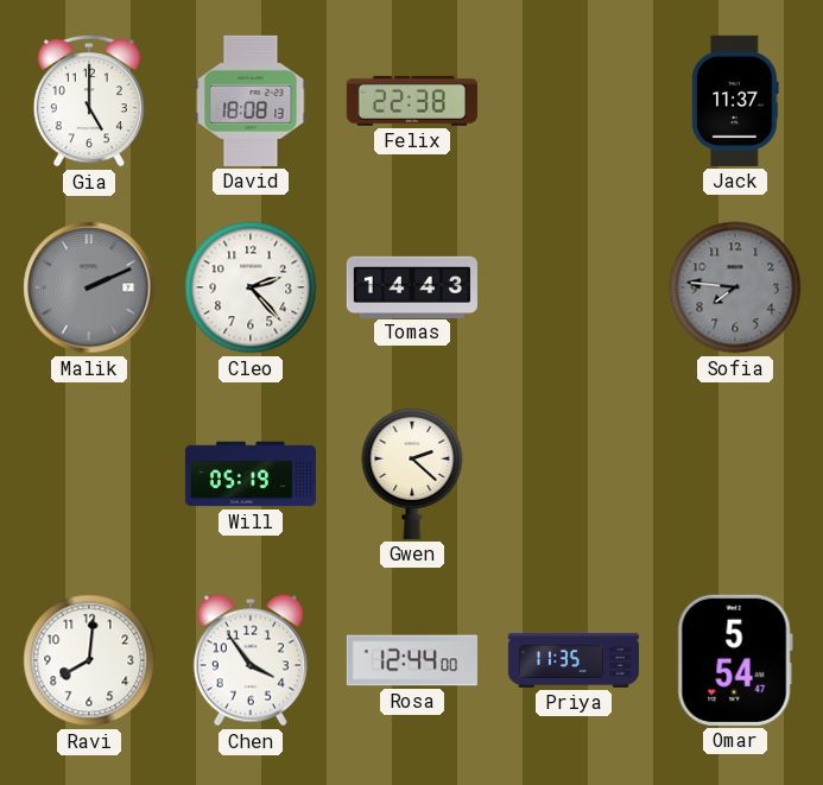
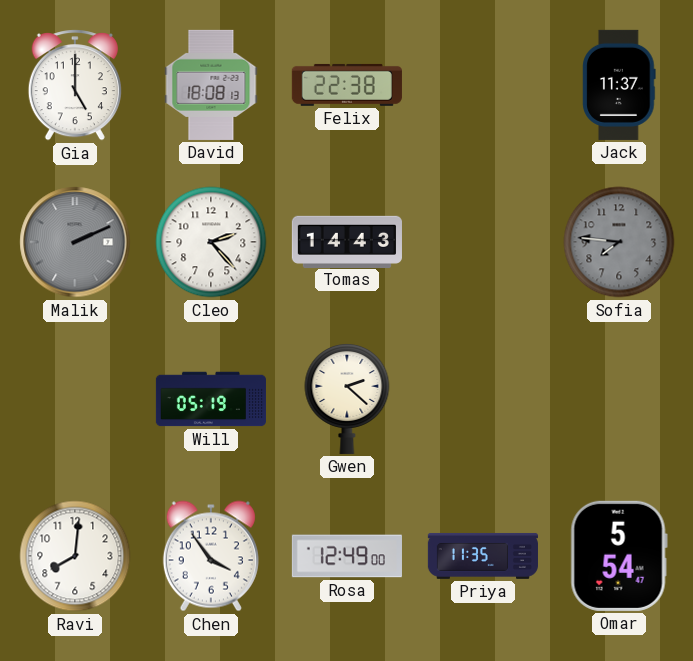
Rosa: 12:44 -> 12:49
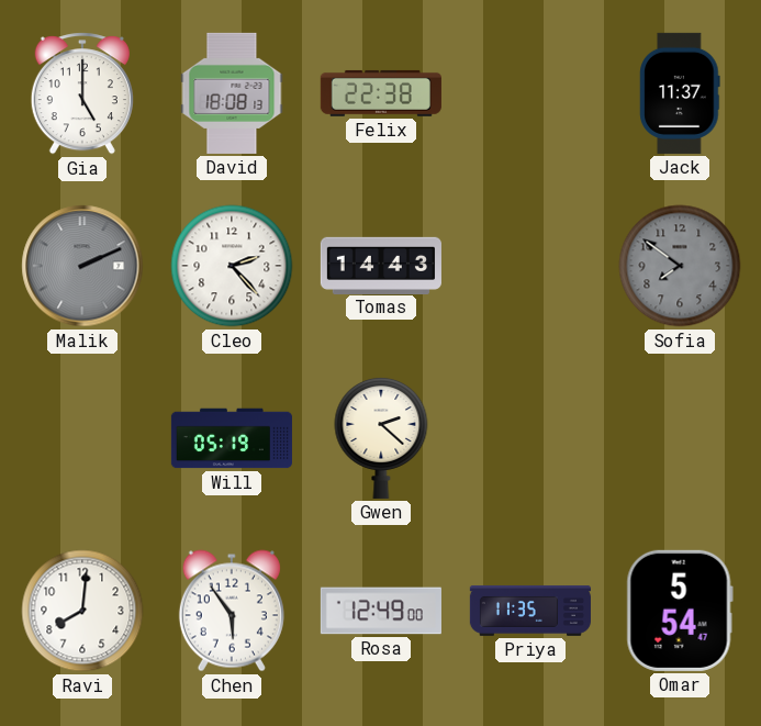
Sofia: 7:46 -> 7:51
Chen: 3:54 -> 5:54
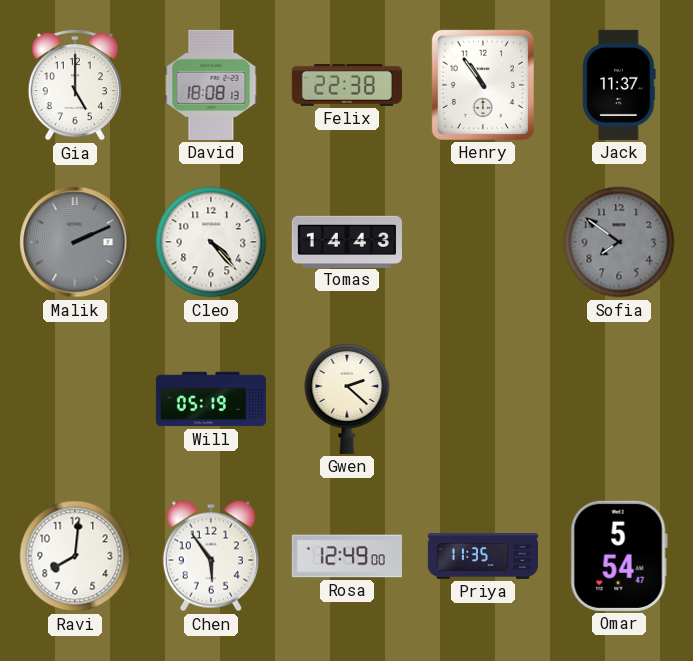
Henry: none -> 10:54
Cleo: 2:23 -> 4:23
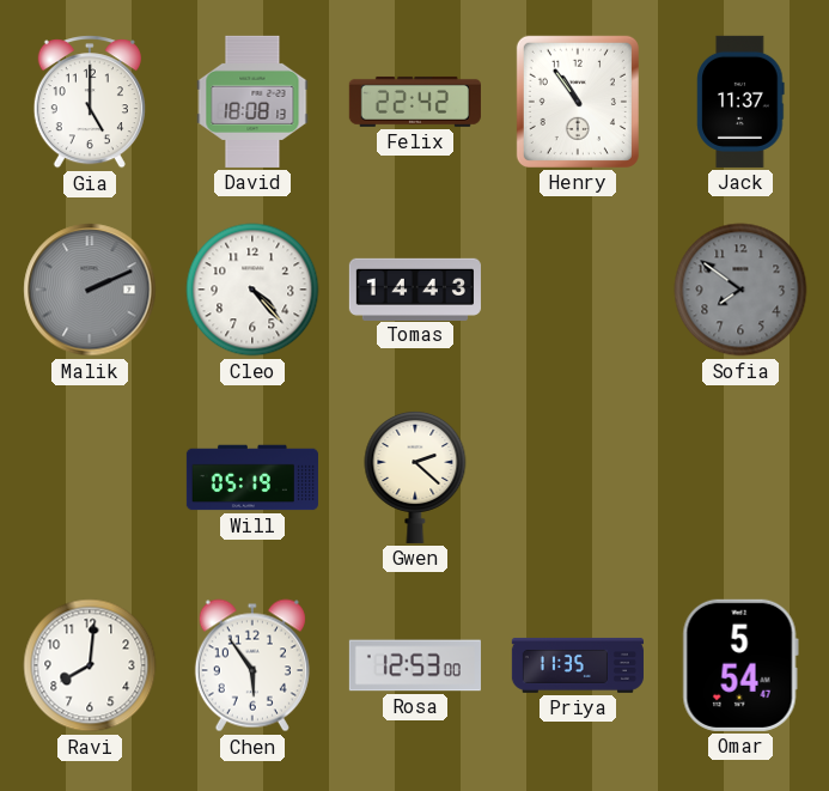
Felix: 22:38 -> 22:42
Rosa: 12:49 -> 12:53
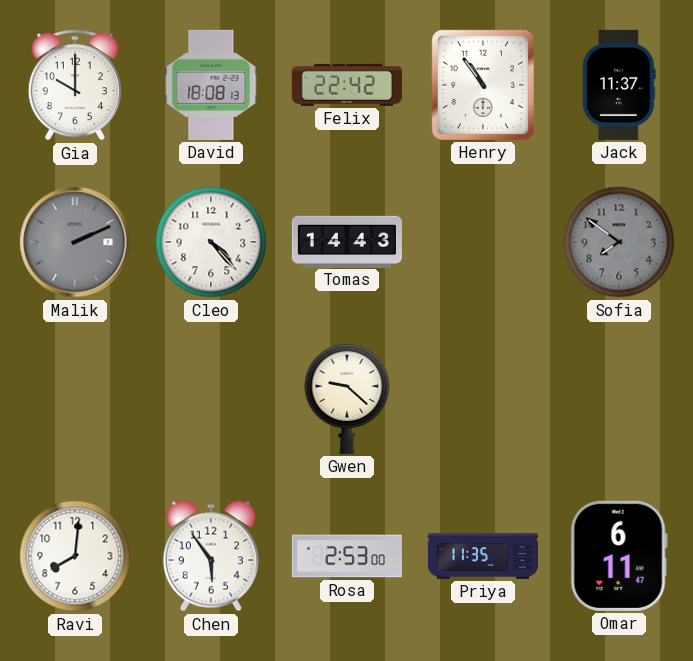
Gia: 5:00 -> 10:00
Will: 05:19 -> none
Gwen: 2:22 -> 9:22
Rosa: 12:53 -> 2:53
Omar: 5:54 -> 6:11
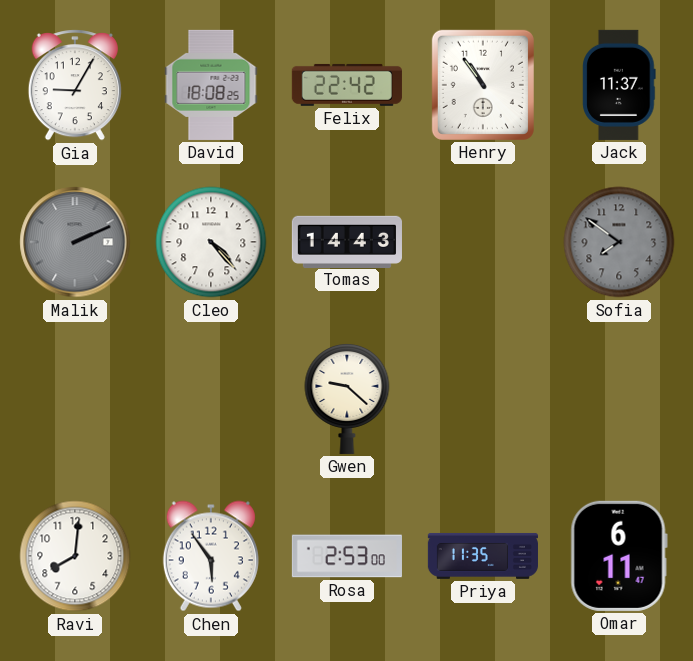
Gia: 10:00 -> 9:05
David: 18:08:13 -> 18:08:25
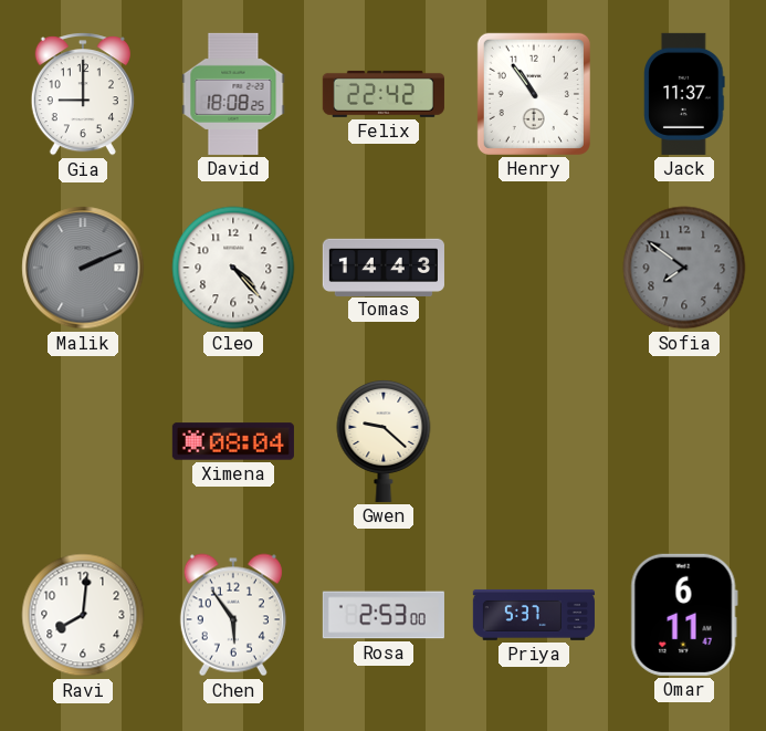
Gia: 9:05 -> 9:00
Ximena: none -> 08:04
Priya: 11:35 -> 5:37
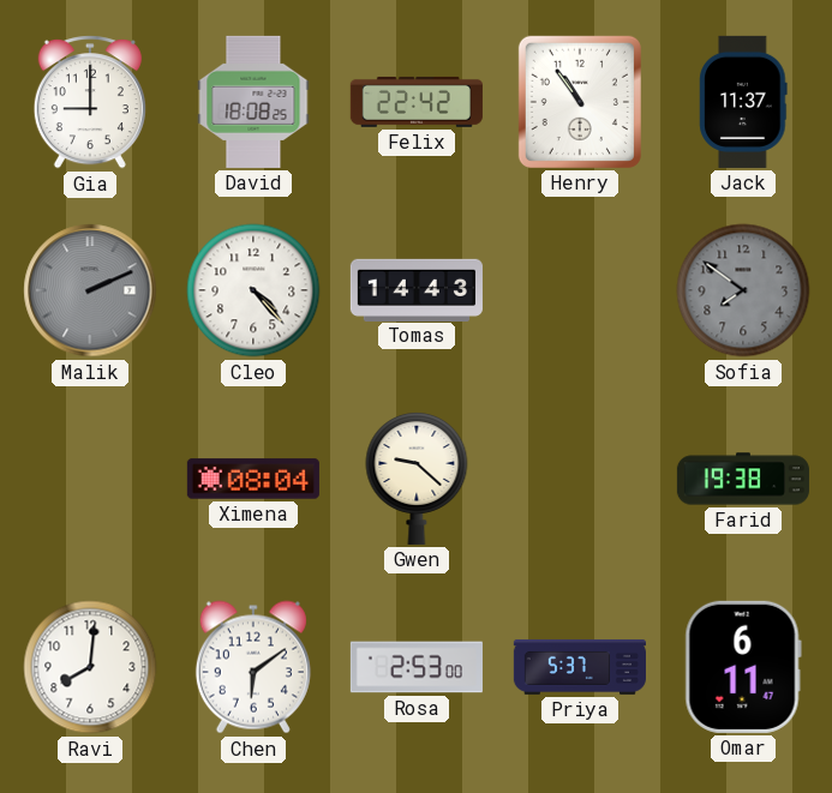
Farid: none -> 19:38
Chen: 5:54 -> 6:09
